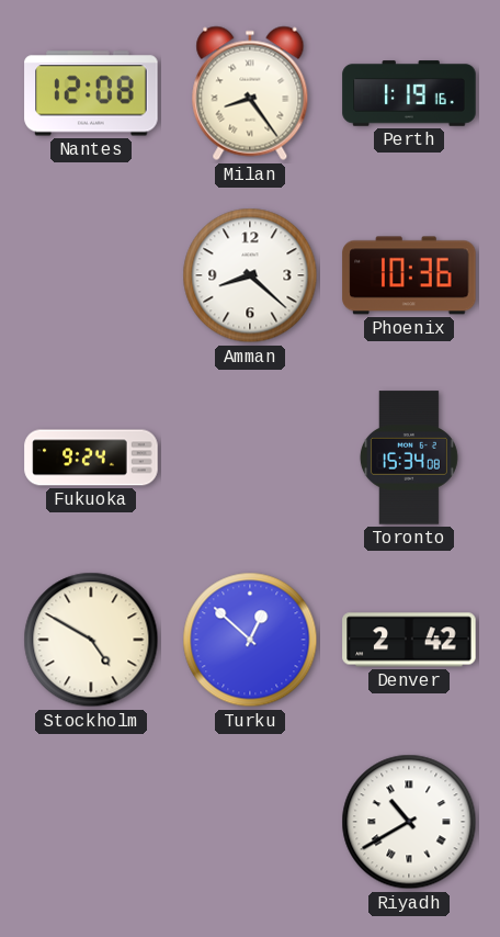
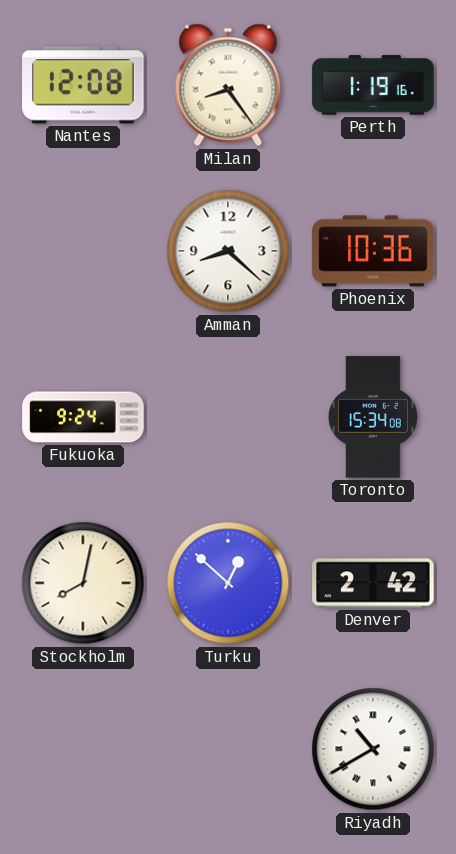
Stockholm: 4:50 -> 8:02
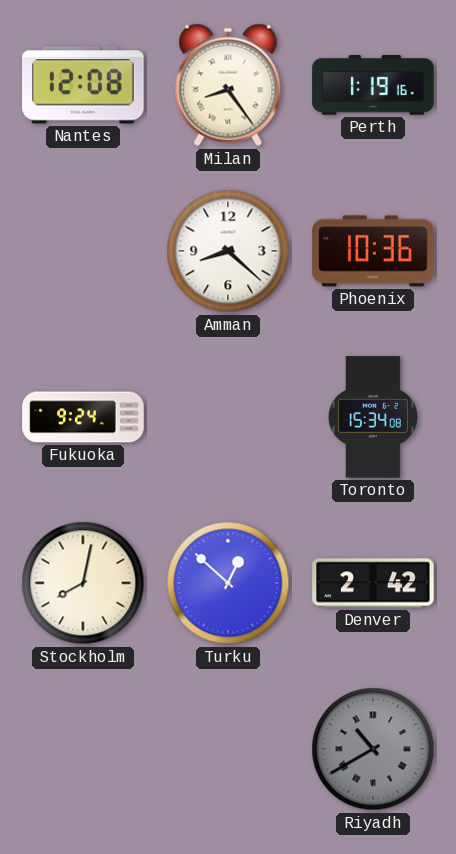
Riyadh dial: white -> grey
